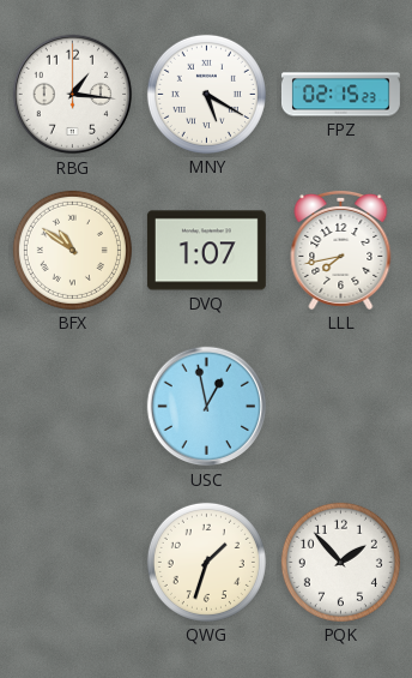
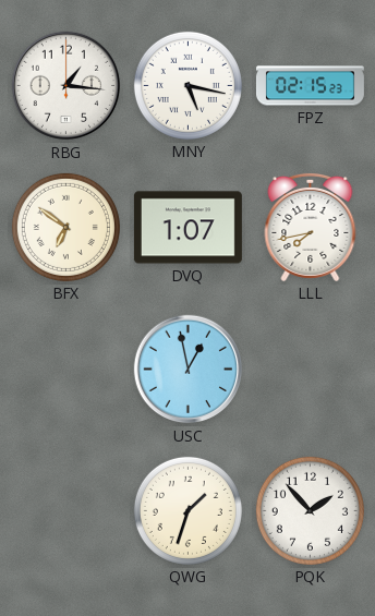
MNY: 5:20 -> 5:17
BFX: 10:51 -> 6:51
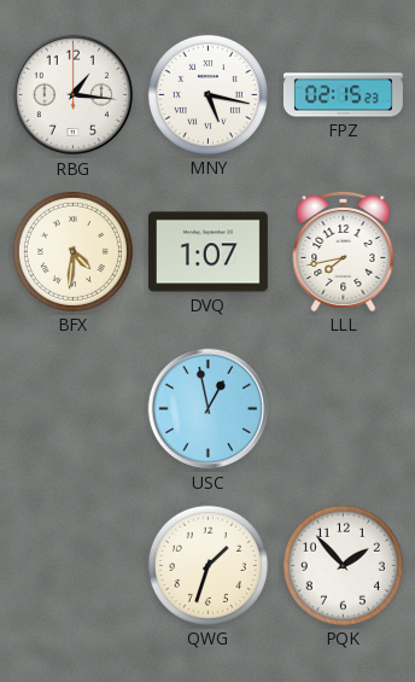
BFX: 6:51 -> 4:31
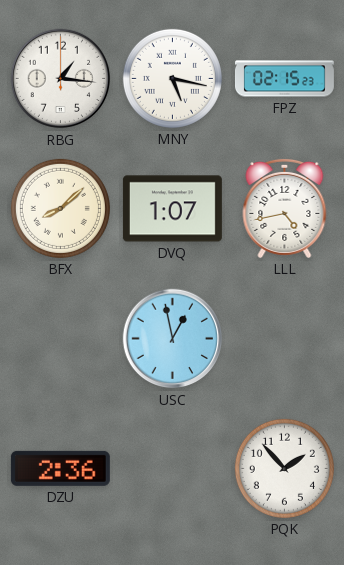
BFX: 4:31 -> 8:08
LLL: 7:43 -> 4:43
DZU: none -> 2:36
QWG: 1:33 -> none
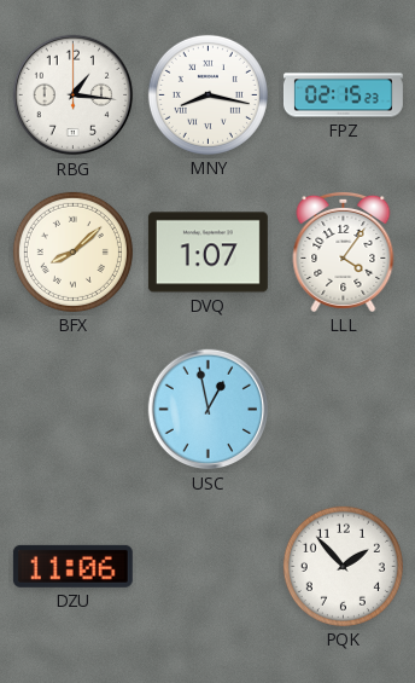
MNY: 5:17 -> 8:17
LLL: 4:43 -> 4:06
DZU: 2:36 -> 11:06
